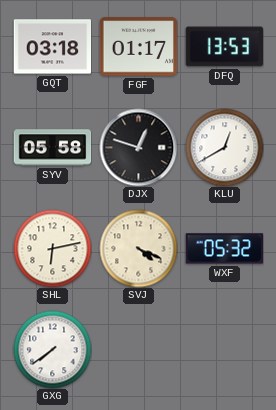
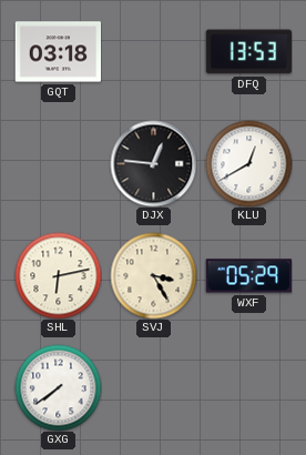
FGF: 01:17 -> none
SYV: 05:58 -> none
DJX: 12:48 -> 12:46
SVJ: 4:19 -> 3:25
WXF: 05:32 -> 05:29
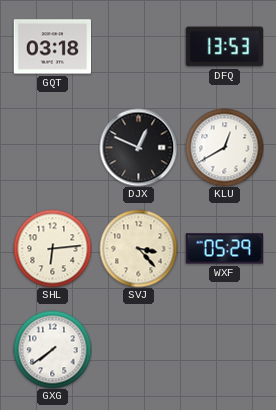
DJX: 12:46 -> 12:49
SHL: 6:13 -> 6:14
SVJ: 3:25 -> 3:23
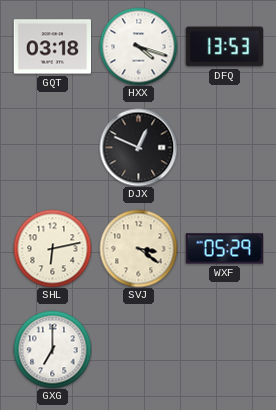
HXX: none -> 4:18
KLU: 12:40 -> none
SHL: 6:14 -> 6:13
SVJ: 3:23 -> 3:21
GXG: 7:39 -> 7:00
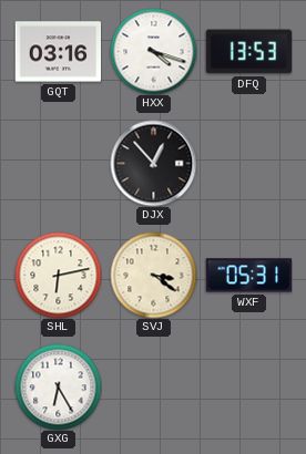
GQT: 03:18 -> 03:16
DJX: 12:49 -> 12:53
WXF: 05:29 -> 05:31
GXG: 7:00 -> 6:25
